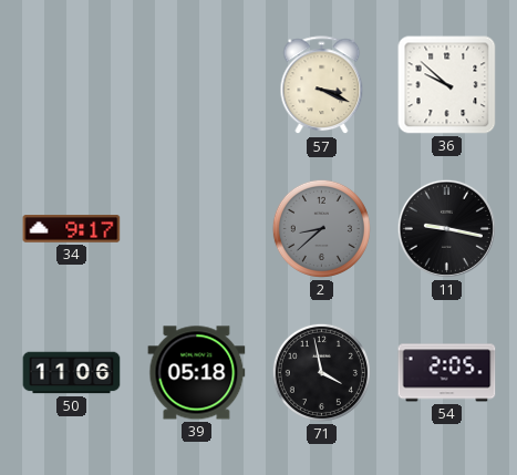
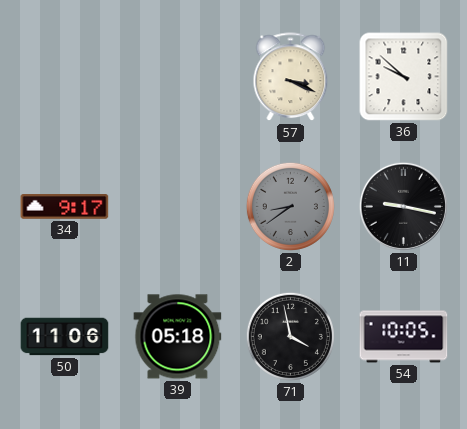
2: 8:38 -> 8:39
54: 2:05 -> 10:05
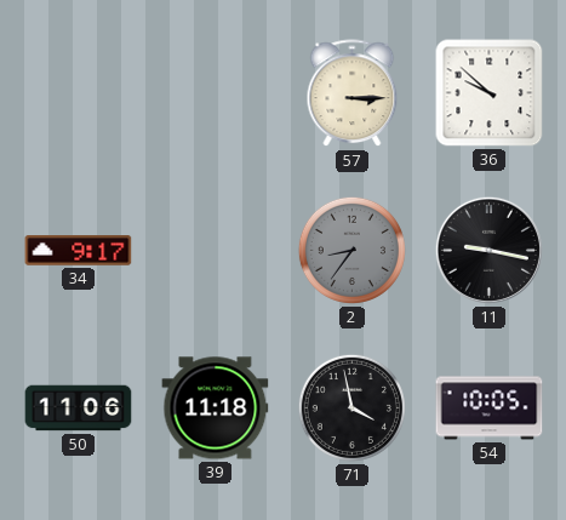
57: 3:19 -> 3:15
2: 8:39 -> 8:36
39: 05:18 -> 11:18
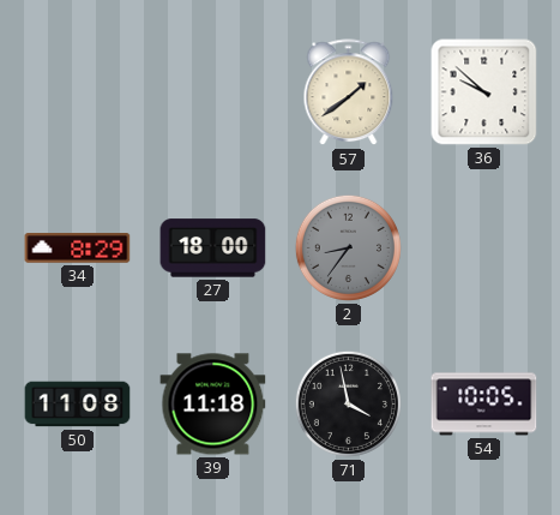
57: 3:15 -> 1:39
34: 9:17 -> 8:29
27: none -> 18:00
11: 9:17 -> none
50: 11:06 -> 11:08
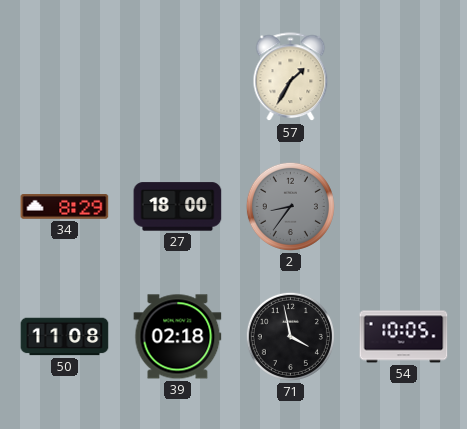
57: 1:39 -> 1:35
36: 9:52 -> none
39: 11:18 -> 02:18
